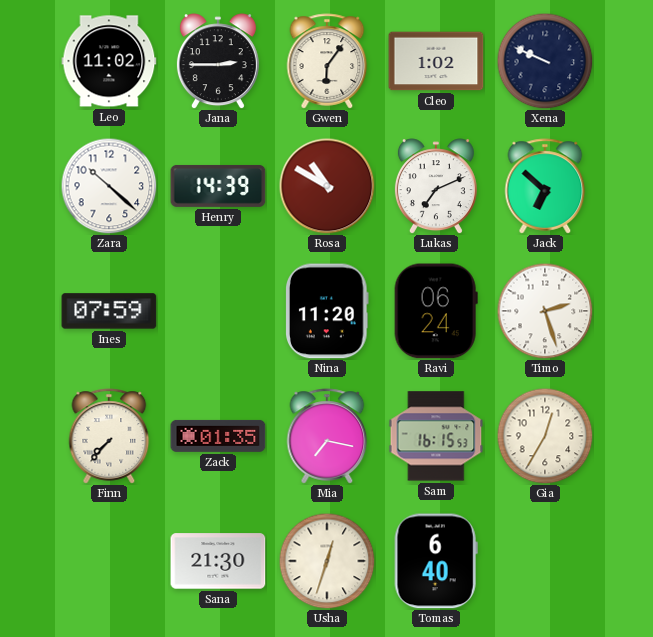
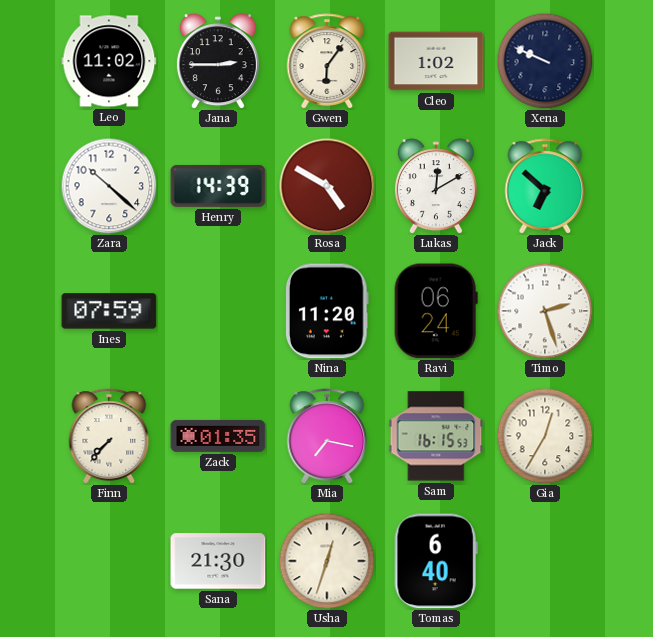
Rosa: 10:50 -> 4:50
Lukas: 7:11 -> 12:10
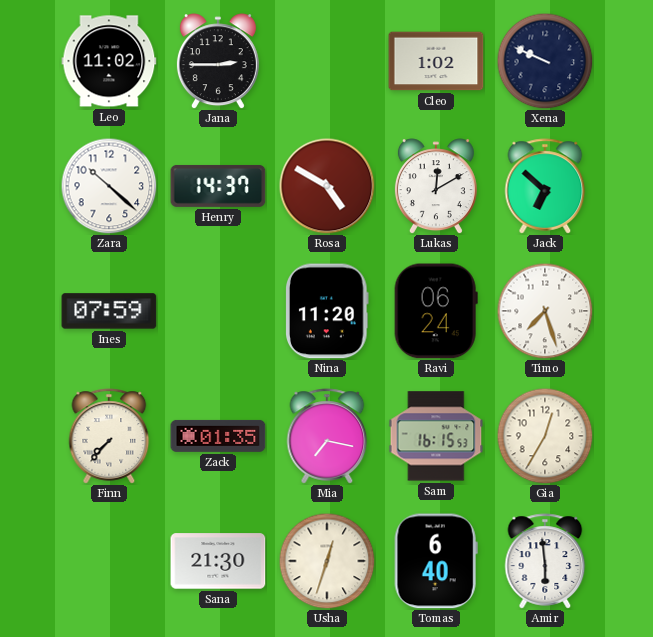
Gwen: 6:06 -> none
Henry: 14:39 -> 14:37
Timo: 2:27 -> 7:27
Amir: none -> 5:59
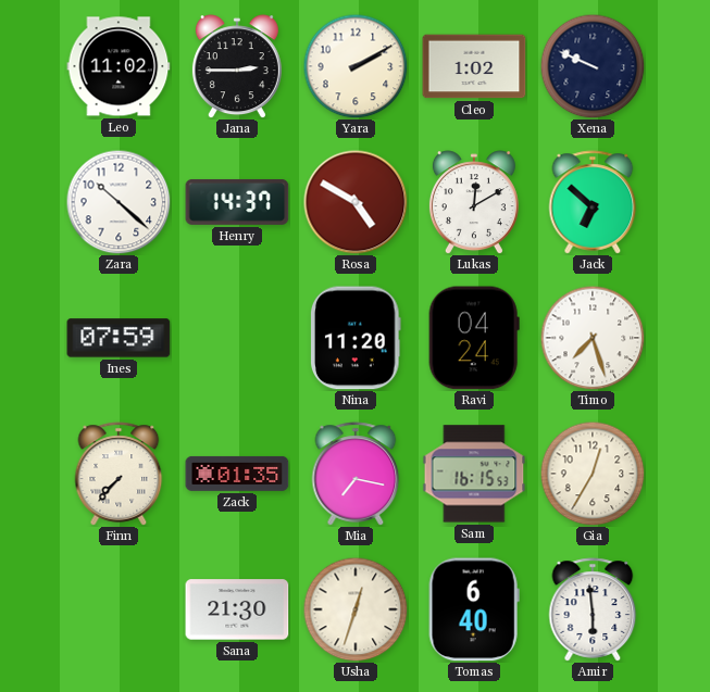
Yara: none -> 2:10
Ravi: 06:24 -> 04:24
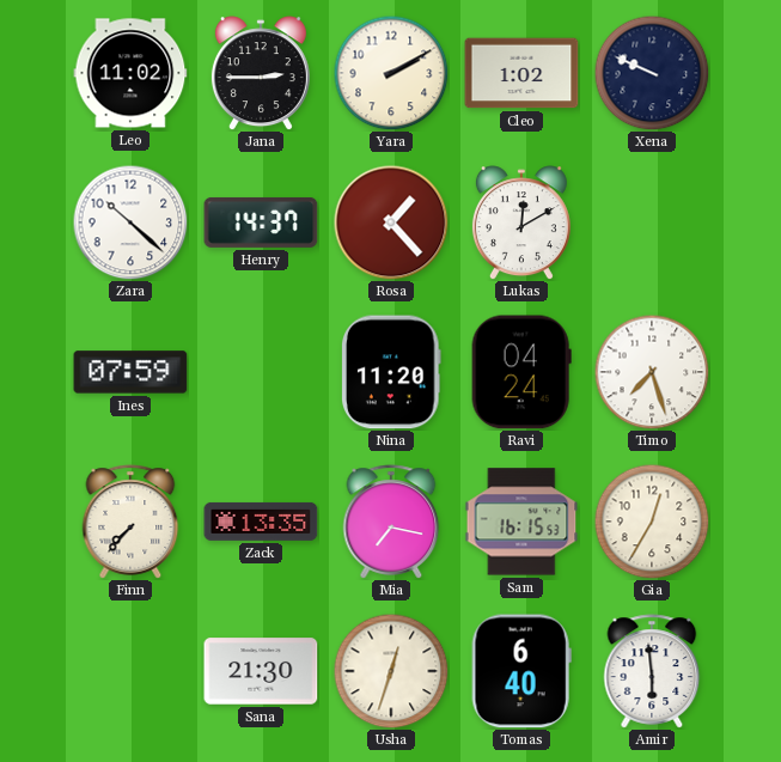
Rosa: 4:50 -> 1:23
Jack: 6:52 -> none
Zack: 01:35 -> 13:35
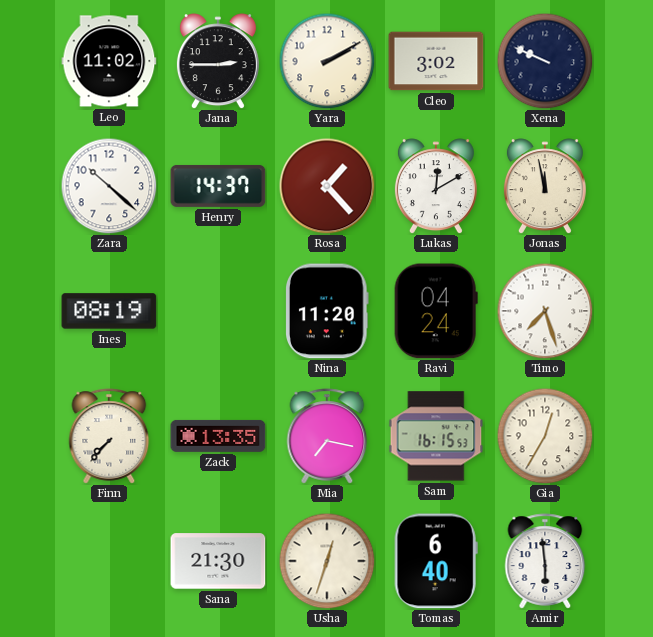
Cleo: 1:02 -> 3:02
Jonas: none -> 11:58
Ines: 07:59 -> 08:19
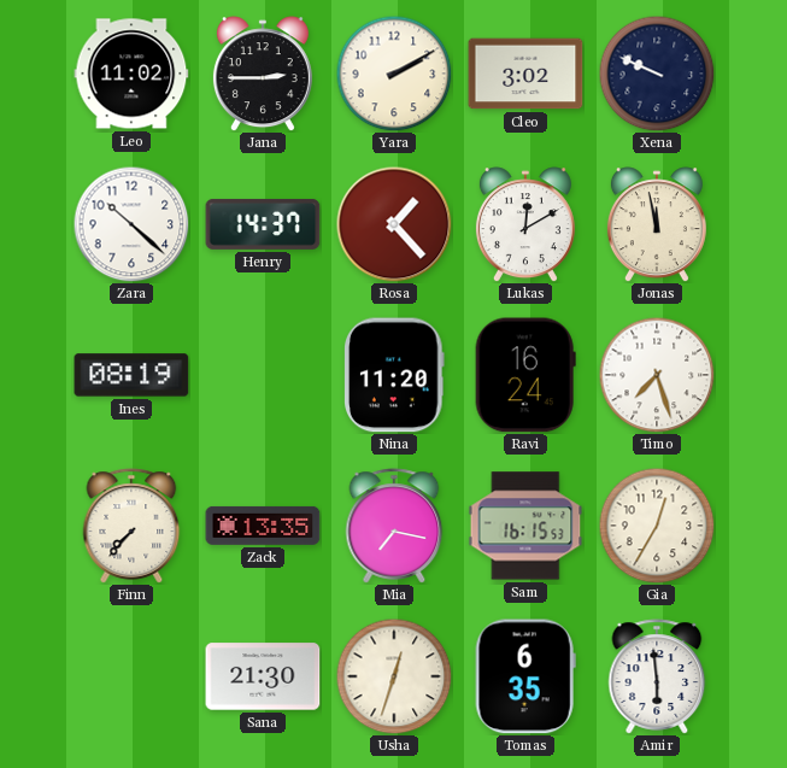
Ravi: 04:24 -> 16:24
Tomas: 6:40 -> 6:35
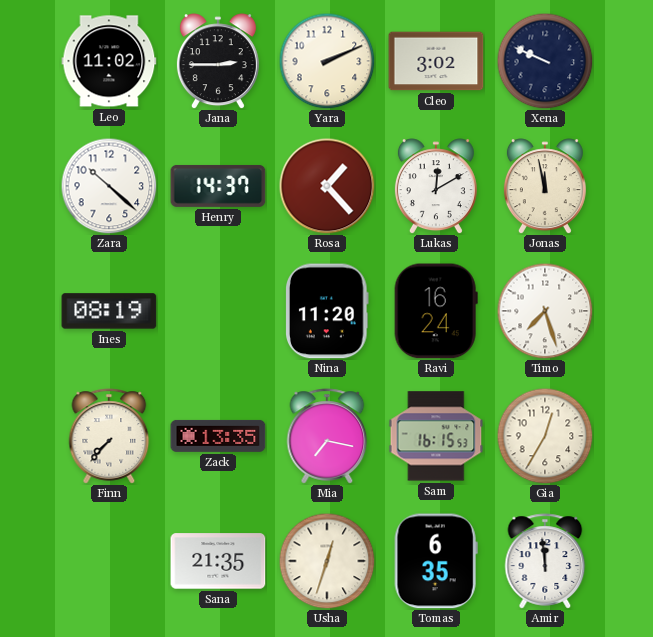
Yara: 2:10 -> 2:11
Sana: 21:30 -> 21:35
Amir: 5:59 -> 11:59
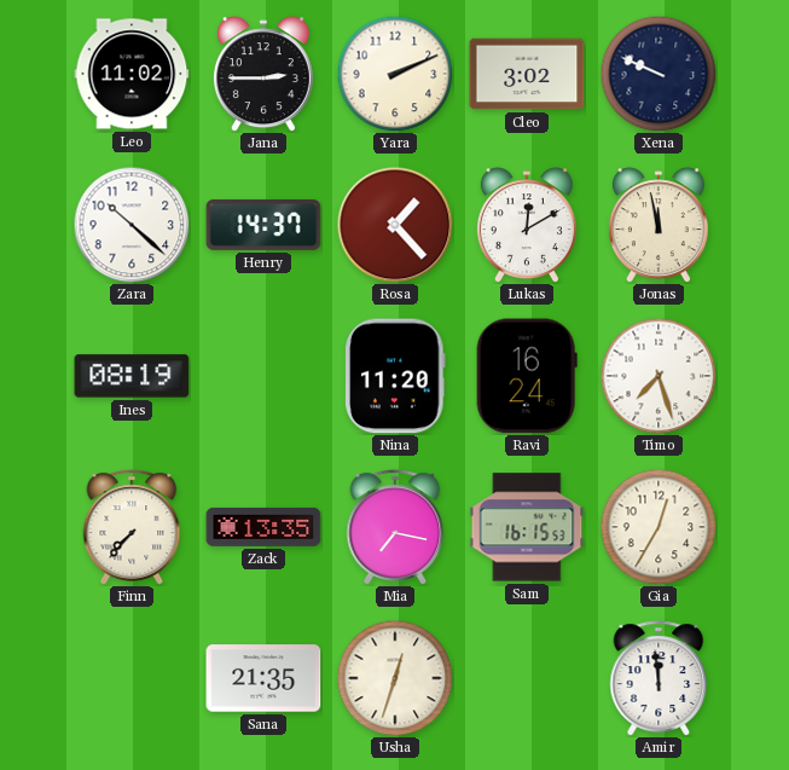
Tomas: 6:35 -> none
